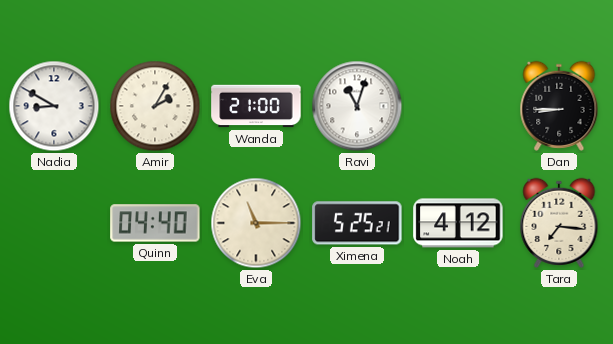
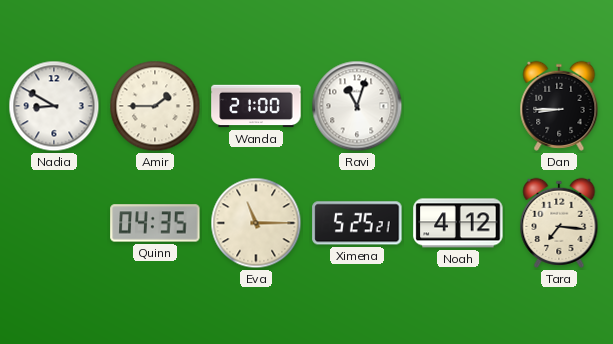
Amir: 2:05 -> 1:45
Quinn: 04:40 -> 04:35
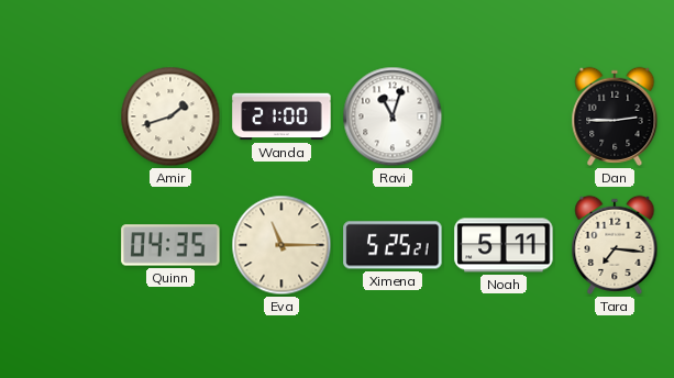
Nadia: 8:50 -> none
Amir: 1:45 -> 1:42
Dan: 8:45 -> 2:45
Noah: 4:12 -> 5:11
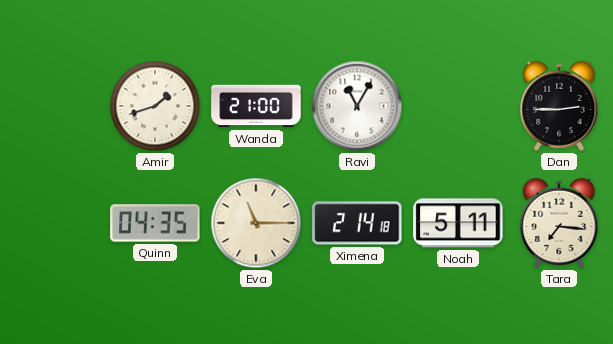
Ravi: 11:03 -> 11:05
Ximena: 5:25 -> 2:14
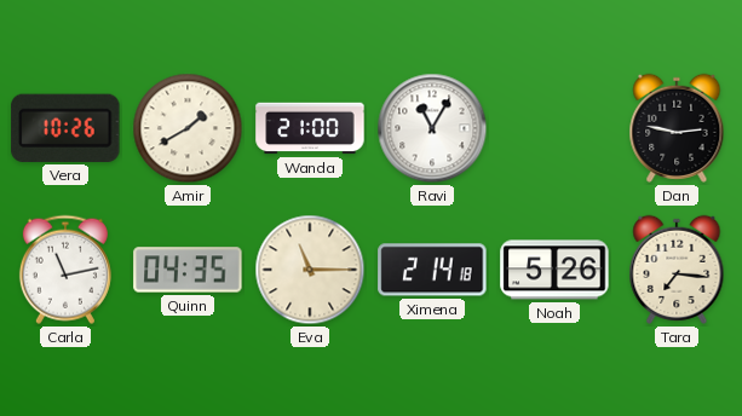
Vera: none -> 10:26
Amir: 1:42 -> 1:40
Dan: 2:45 -> 2:47
Carla: none -> 11:13
Noah: 5:11 -> 5:26
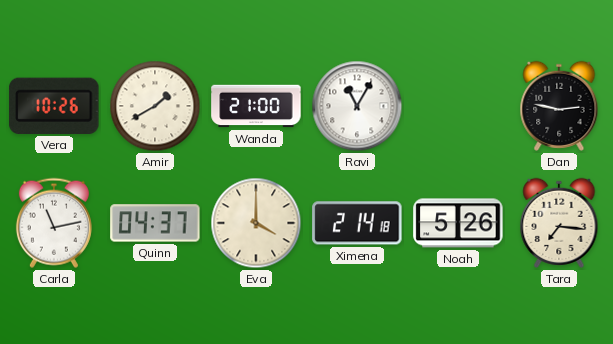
Quinn: 04:35 -> 04:37
Eva: 11:15 -> 4:00
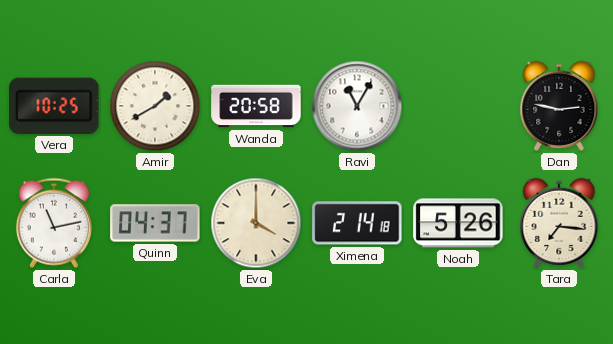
Vera: 10:26 -> 10:25
Wanda: 21:00 -> 20:58
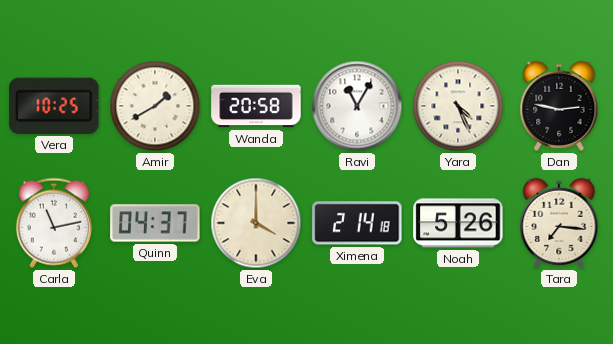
Yara: none -> 4:26
